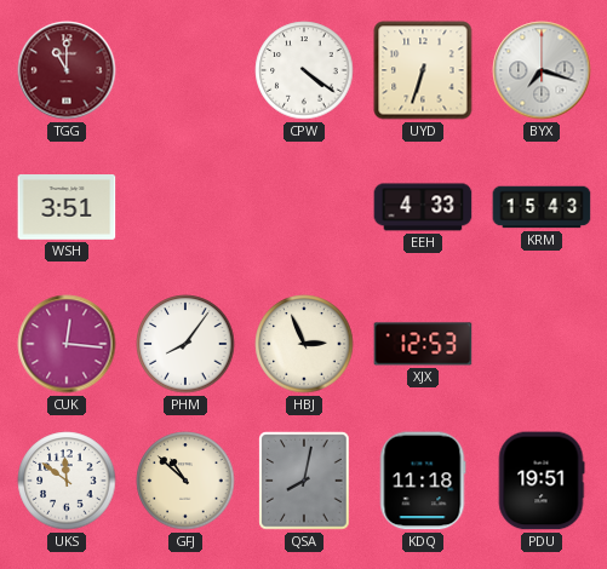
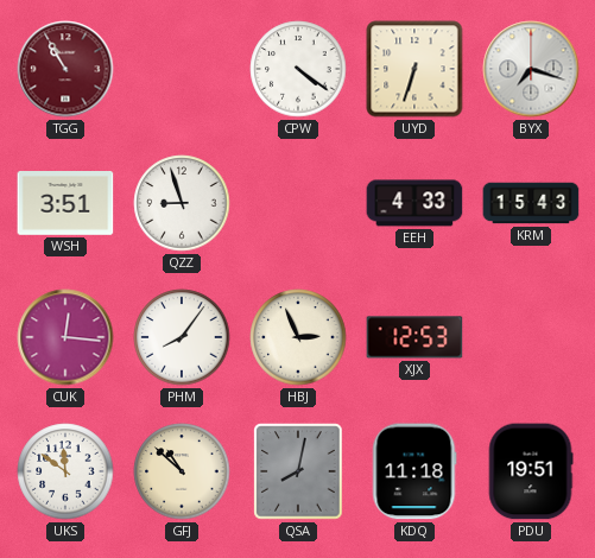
TGG: 11:00 -> 10:55
QZZ: none -> 8:57
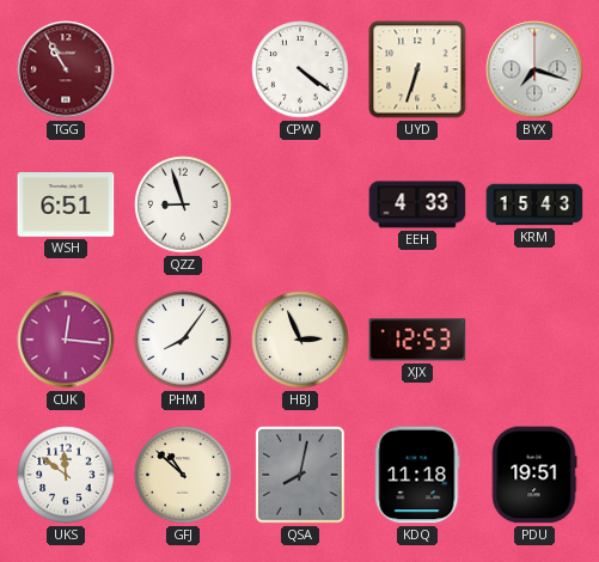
WSH: 3:51 -> 6:51
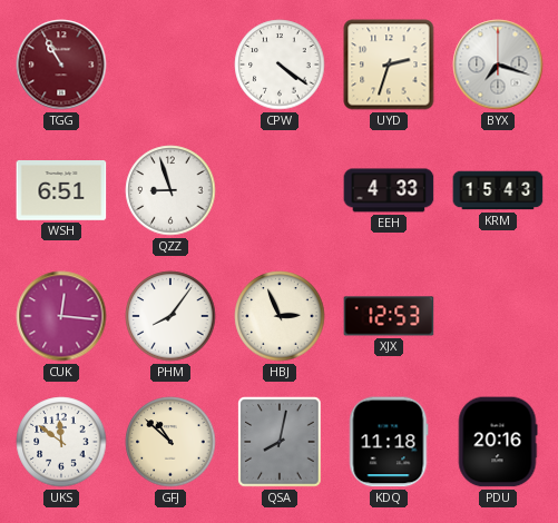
UYD: 6:33 -> 2:33
PDU: 19:51 -> 20:16
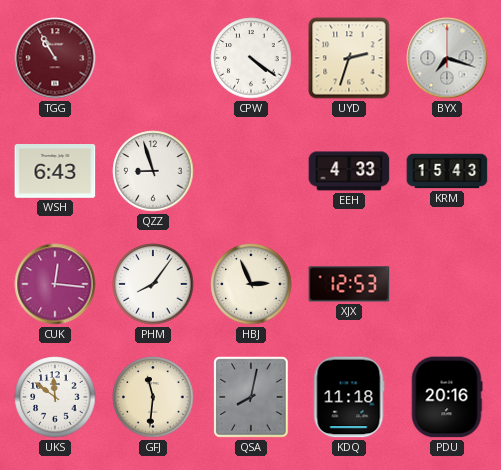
WSH: 6:51 -> 6:43
GFJ: 10:52 -> 11:31
